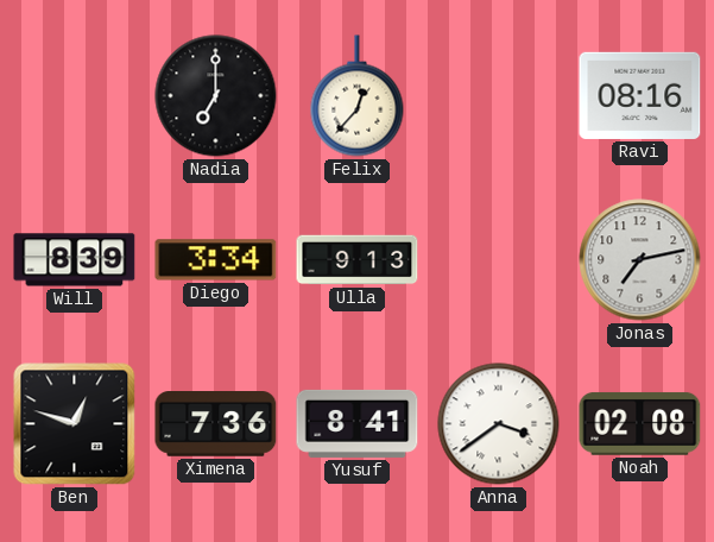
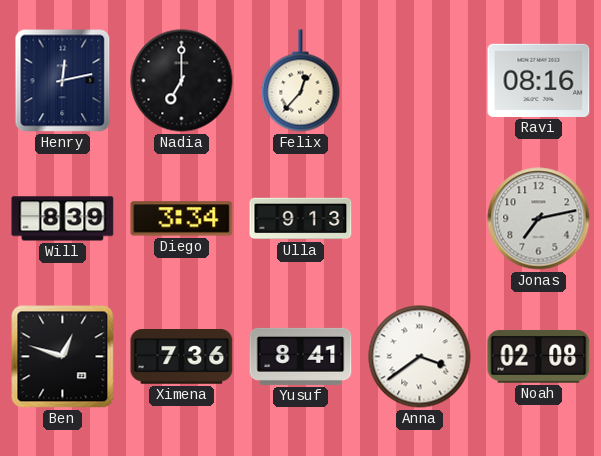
Henry: none -> 12:13
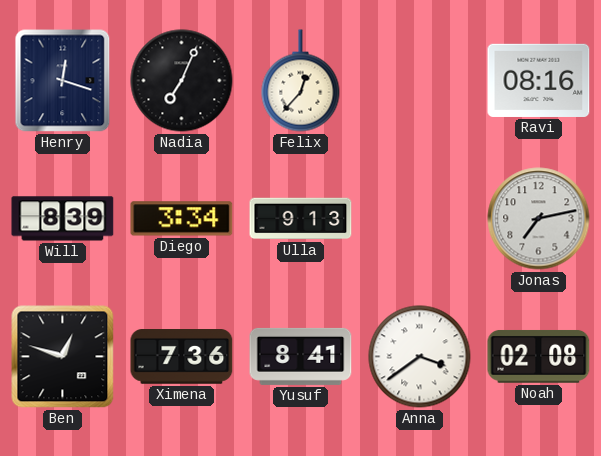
Henry: 12:13 -> 12:18
Nadia: 7:00 -> 7:04
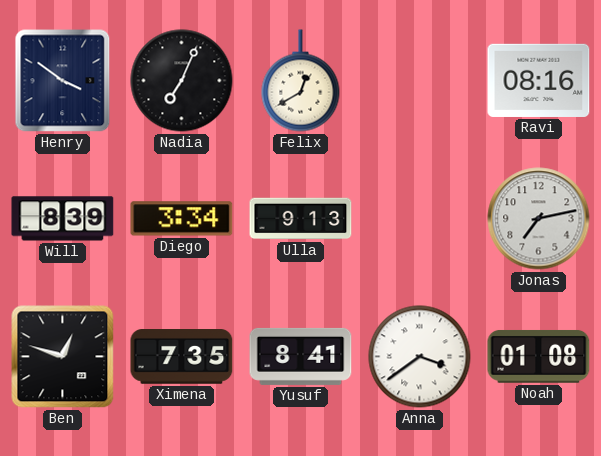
Henry: 12:18 -> 3:51
Felix: 12:37 -> 12:40
Ximena: 7:36 -> 7:35
Noah: 02:08 -> 01:08
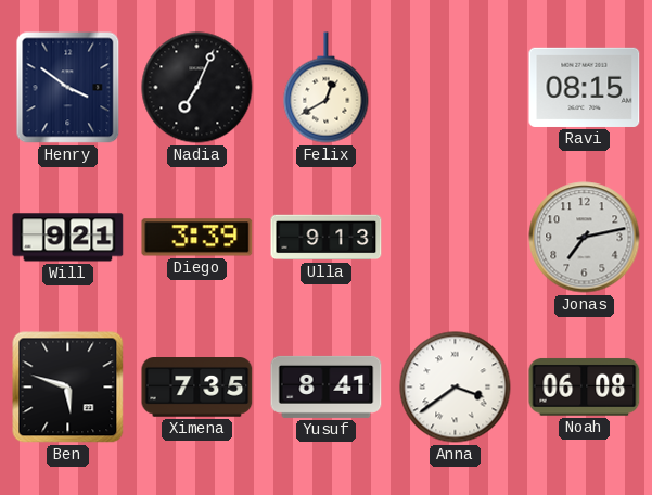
Ravi: 08:16 -> 08:15
Will: 8:39 -> 9:21
Diego: 3:34 -> 3:39
Ben: 12:48 -> 5:48
Noah: 01:08 -> 06:08
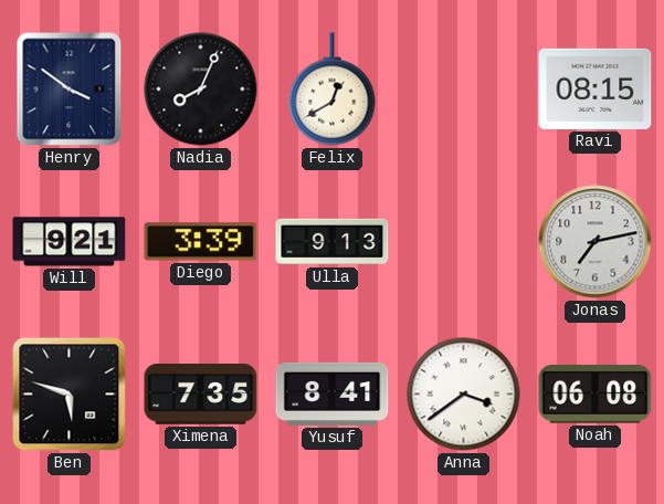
Nadia: 7:04 -> 8:04
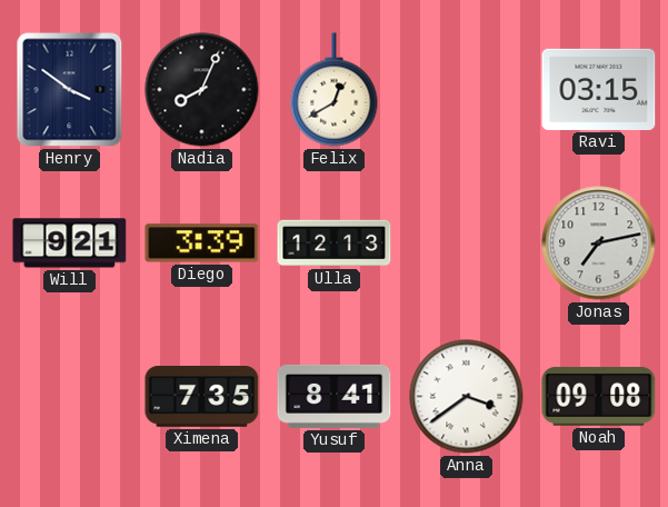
Ravi: 08:15 -> 03:15
Ulla: 9:13 -> 12:13
Ben: 5:48 -> none
Noah: 06:08 -> 09:08
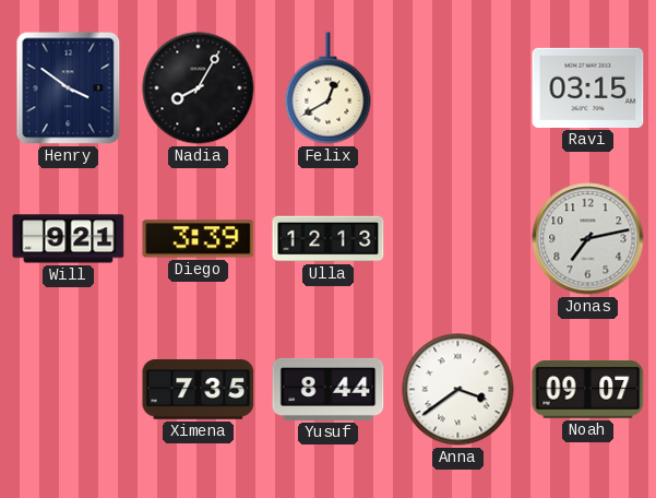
Nadia: 8:04 -> 8:05
Yusuf: 8:41 -> 8:44
Noah: 09:08 -> 09:07
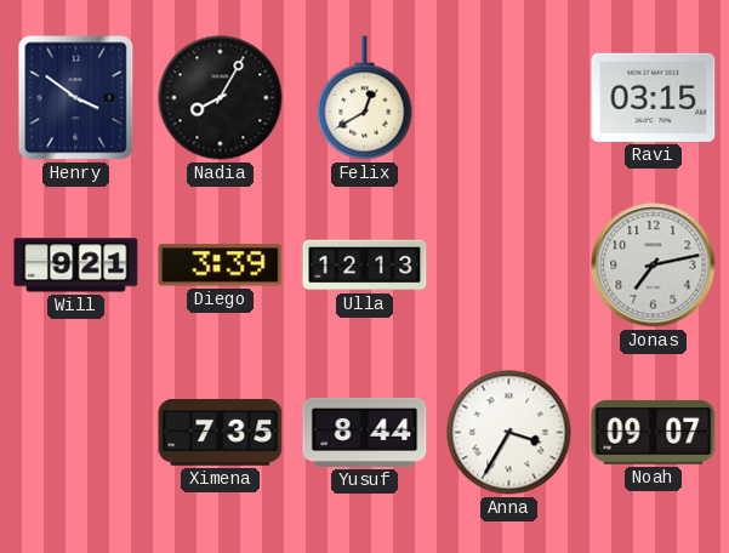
Anna: 3:39 -> 3:35
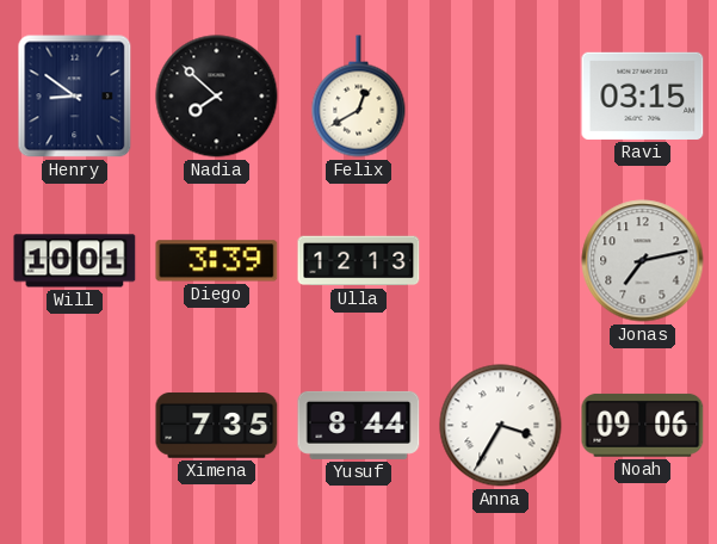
Henry: 3:51 -> 8:51
Nadia: 8:05 -> 7:52
Will: 9:21 -> 10:01
Noah: 09:07 -> 09:06
